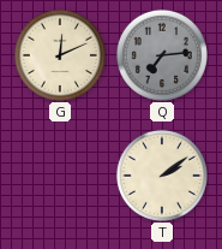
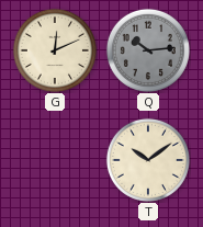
Q: 7:14 -> 10:14
T: 2:09 -> 10:09
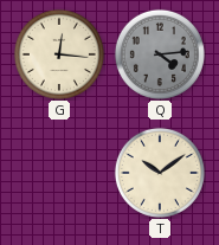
G: 12:11 -> 12:16
Q: 10:14 -> 4:14
